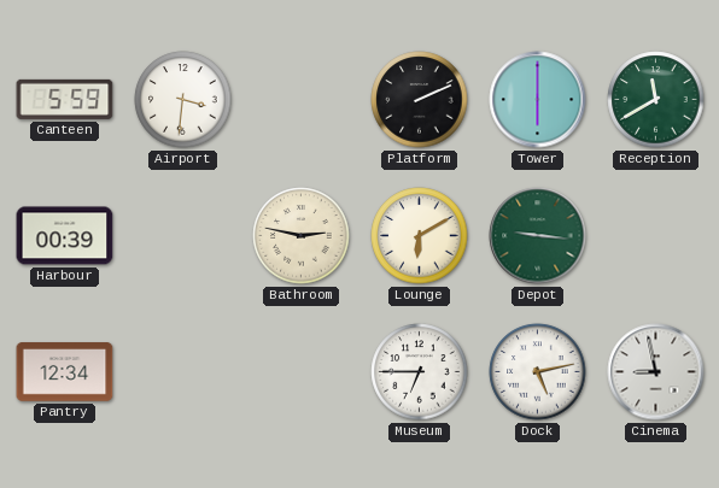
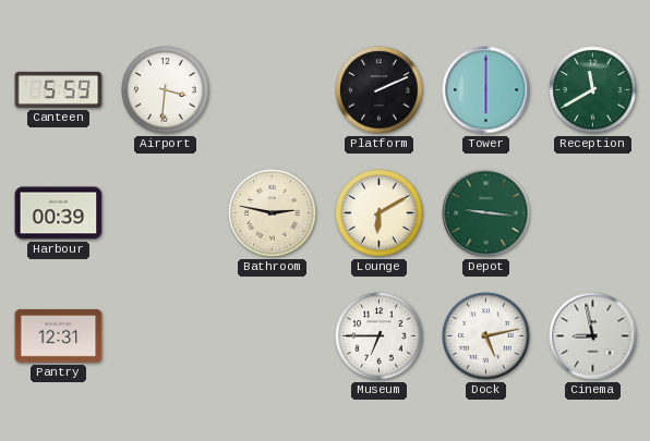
Pantry: 12:34 -> 12:31
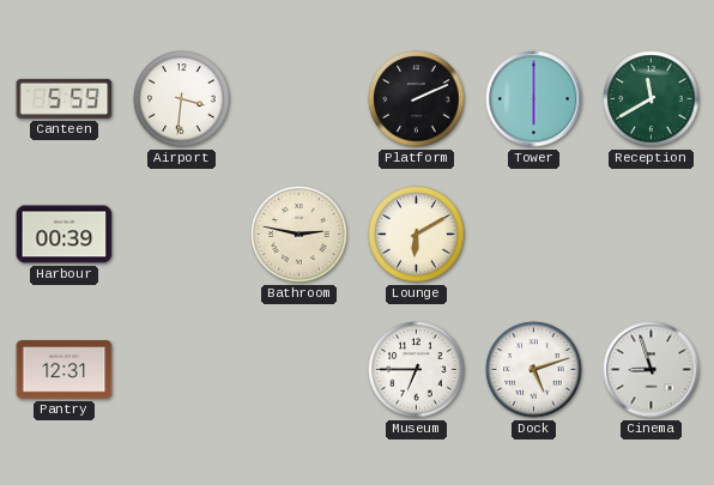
Depot: 9:16 -> none
Dock: 5:13 -> 5:12
Cinema: 8:58 -> 8:57
